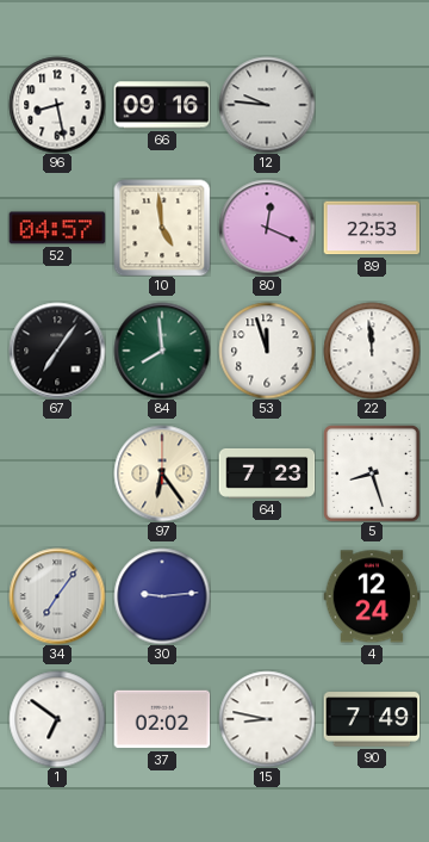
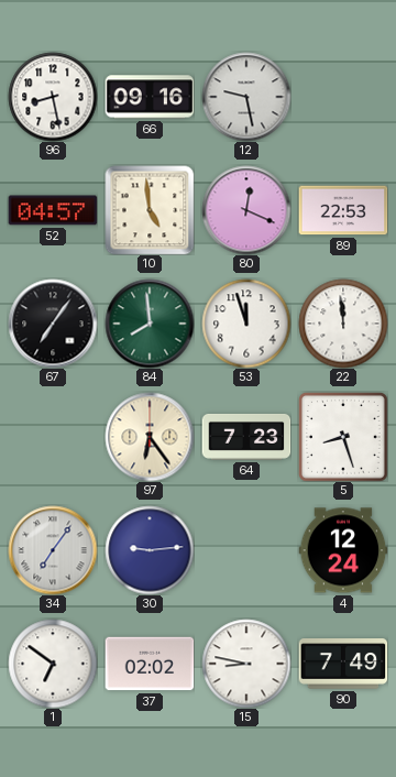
12: 9:46 -> 9:28
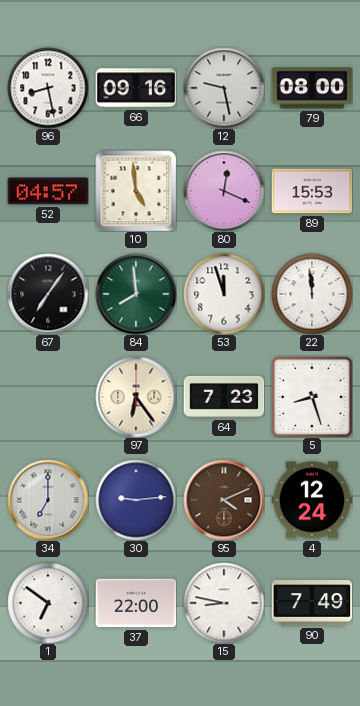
79: none -> 08:00
89: 22:53 -> 15:53
34: 7:06 -> 7:00
95: none -> 4:11
37: 02:02 -> 22:00
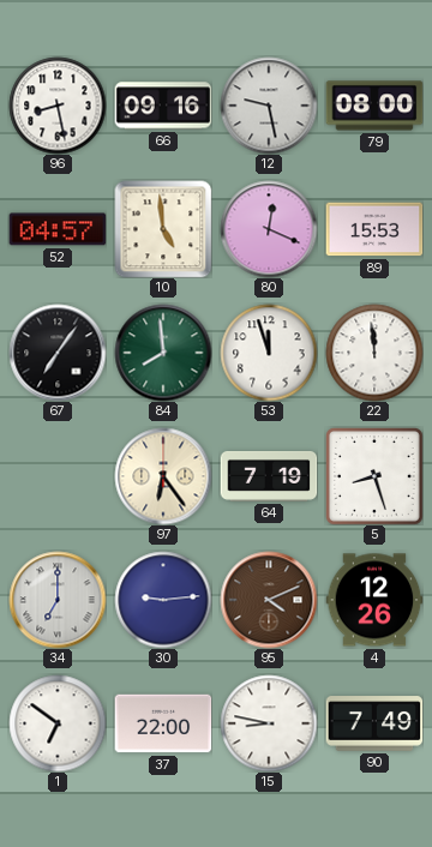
64: 7:23 -> 7:19
4: 12:24 -> 12:26
